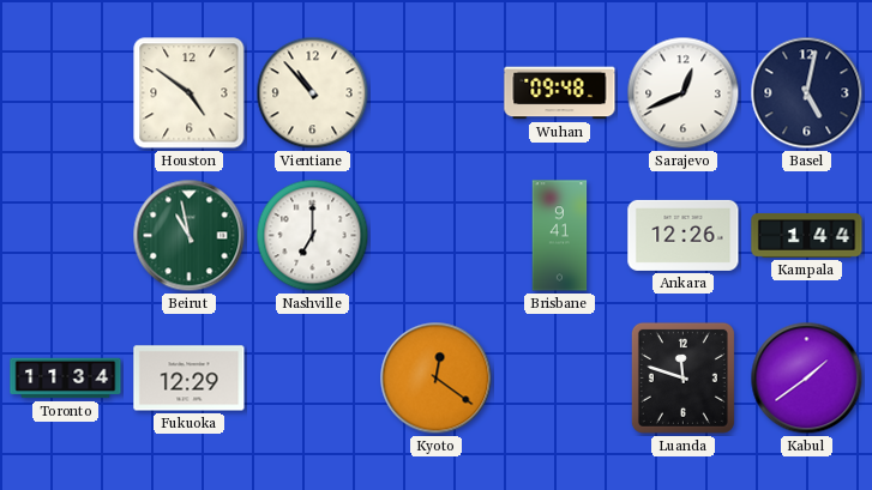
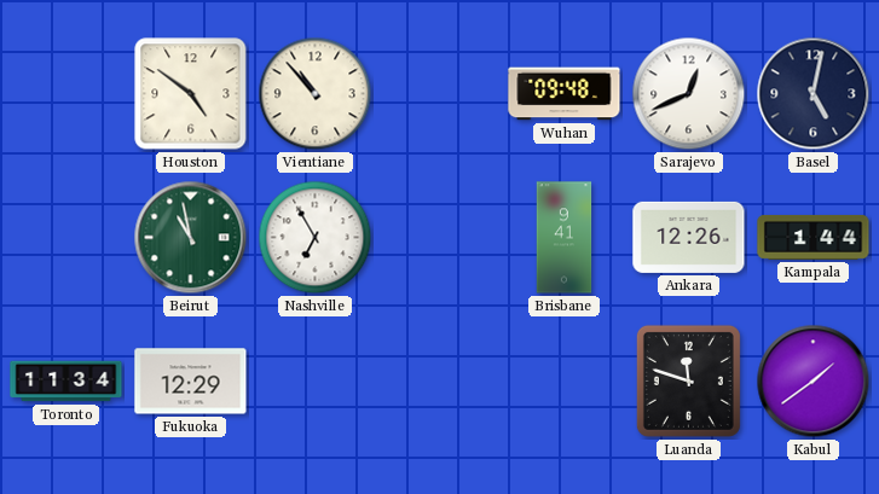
Nashville: 7:00 -> 6:55
Kyoto: 12:21 -> none
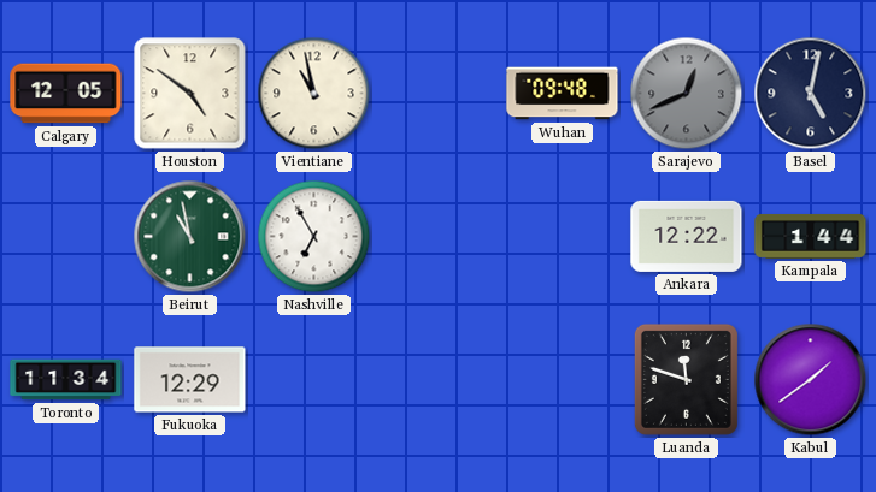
Calgary: none -> 12:05
Vientiane: 10:53 -> 10:58
Sarajevo dial: white -> grey
Brisbane: 9:41 -> none
Ankara: 12:26 -> 12:22
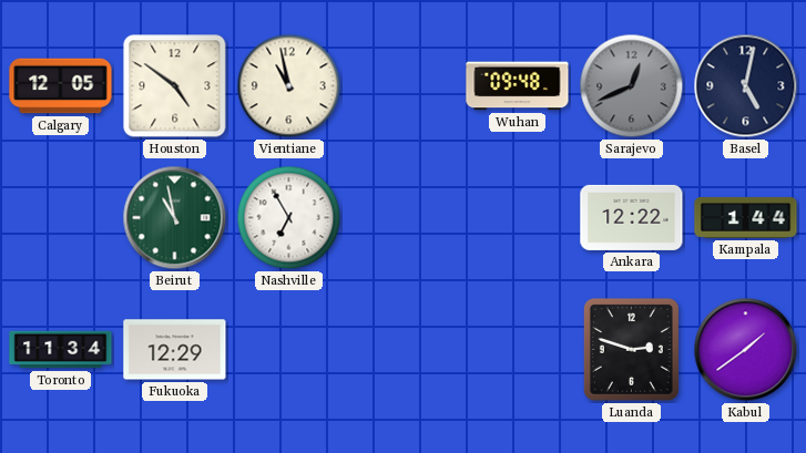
Luanda: 11:48 -> 2:48
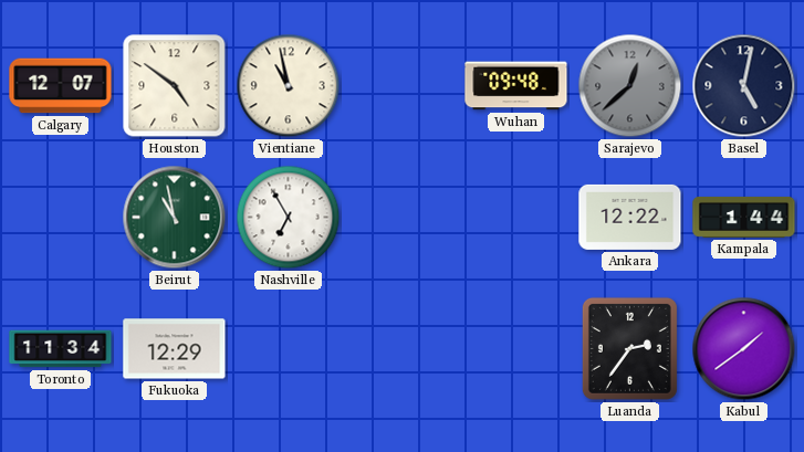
Calgary: 12:05 -> 12:07
Sarajevo: 12:41 -> 12:38
Luanda: 2:48 -> 2:36
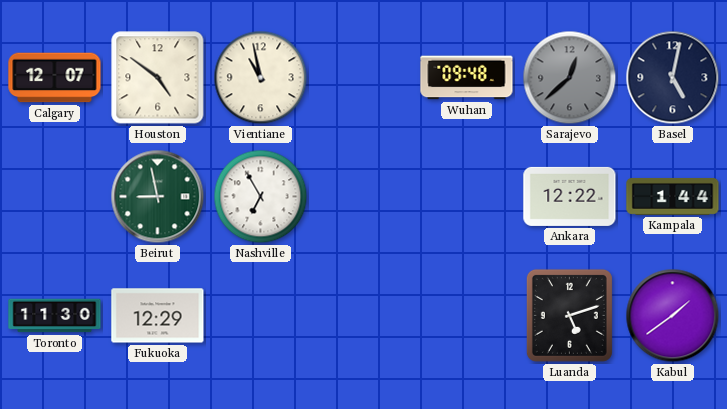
Beirut: 10:58 -> 8:58
Toronto: 11:34 -> 11:30
Luanda: 2:36 -> 5:12
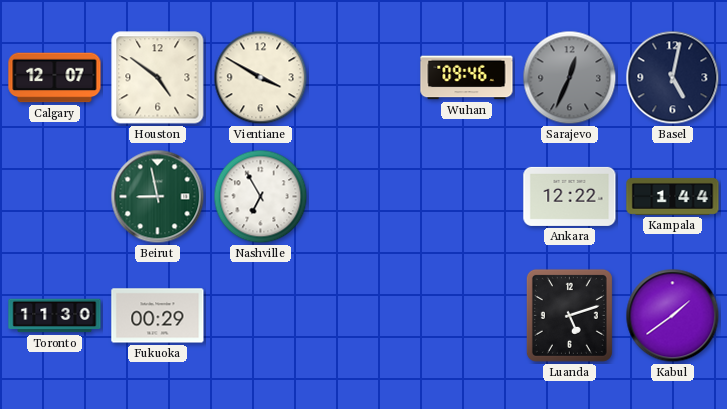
Vientiane: 10:58 -> 3:50
Wuhan: 09:48 -> 09:46
Sarajevo: 12:38 -> 12:34
Fukuoka: 12:29 -> 00:29
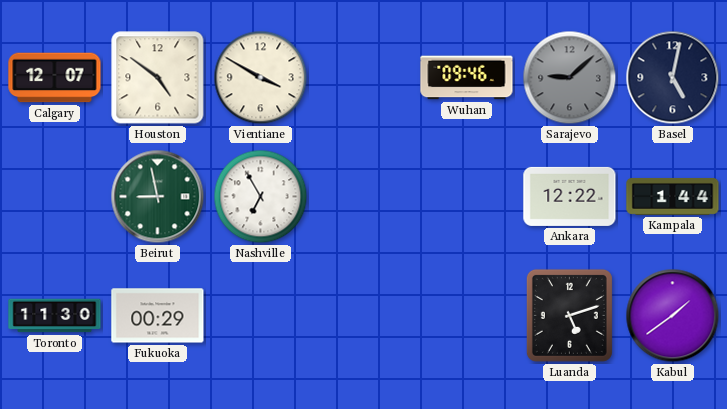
Sarajevo: 12:34 -> 9:08
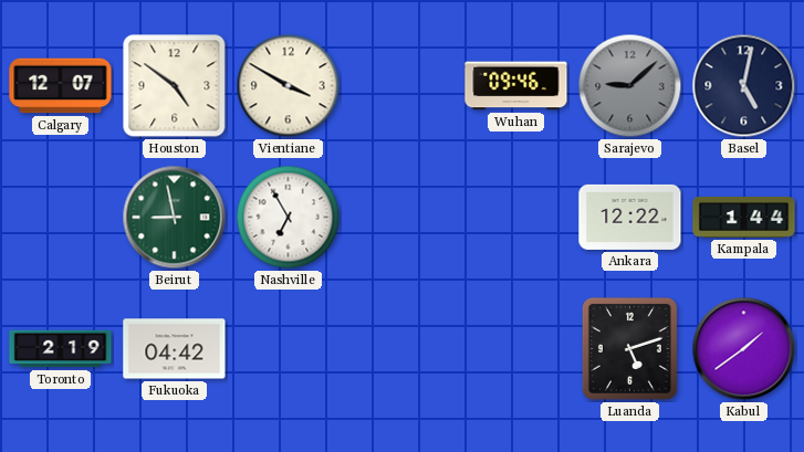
Toronto: 11:30 -> 2:19
Fukuoka: 00:29 -> 04:42
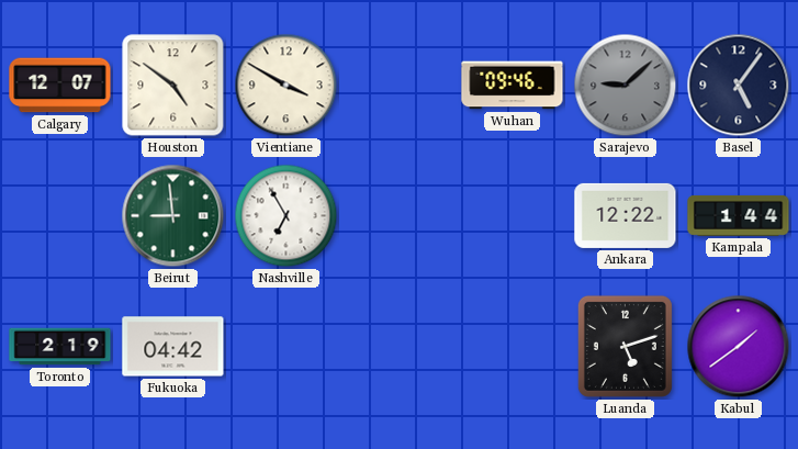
Basel: 5:02 -> 5:06
Beirut: 8:58 -> 8:59
